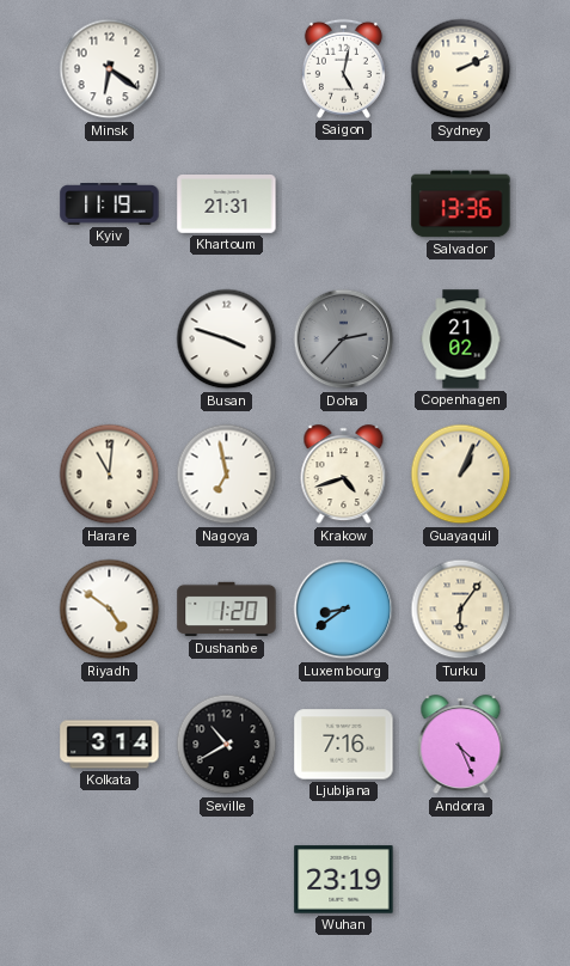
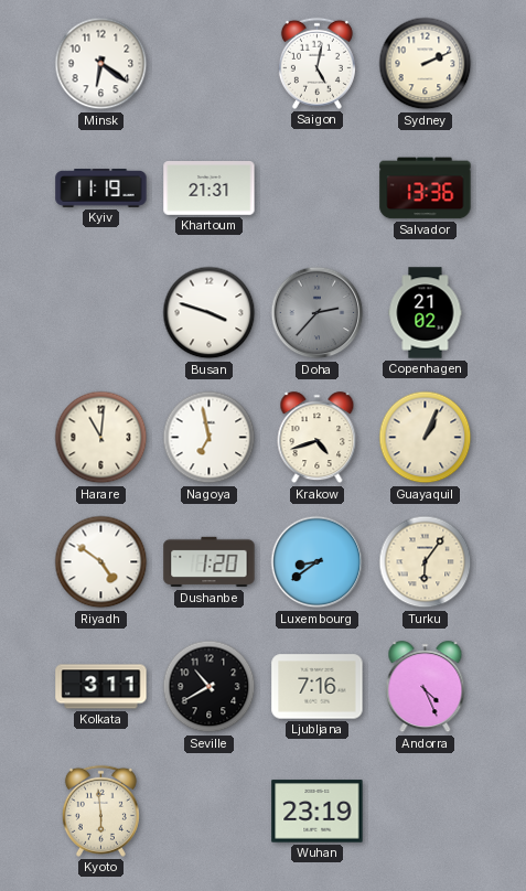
Kolkata: 3:14 -> 3:11
Kyoto: none -> 5:59
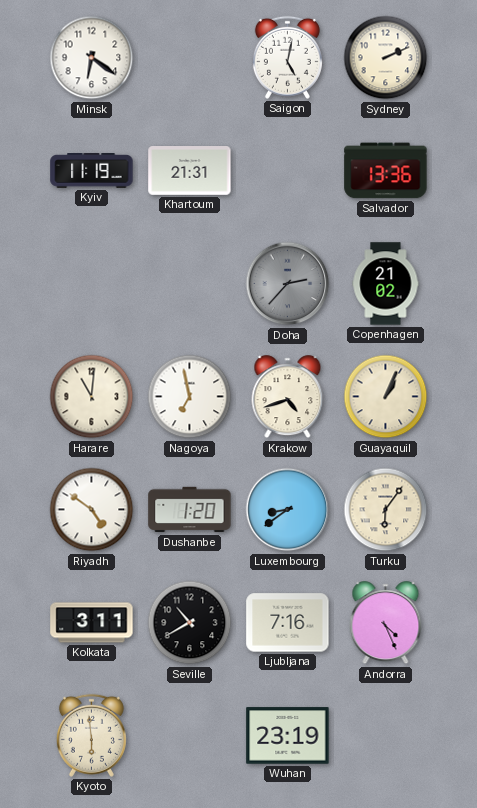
Busan: 3:48 -> none
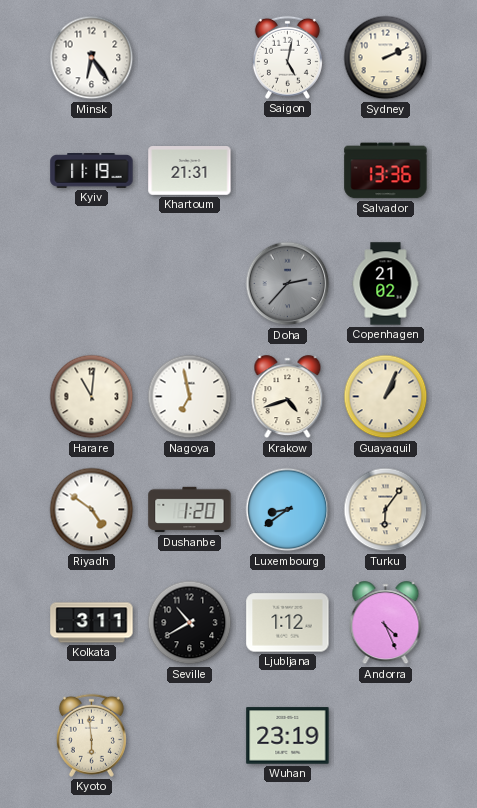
Minsk: 6:21 -> 6:24
Ljubljana: 7:16 -> 1:12
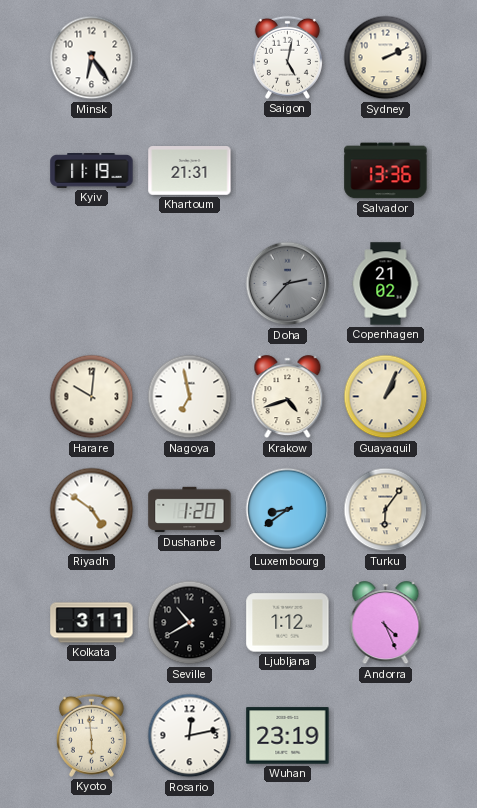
Harare: 11:01 -> 10:01
Rosario: none -> 12:13
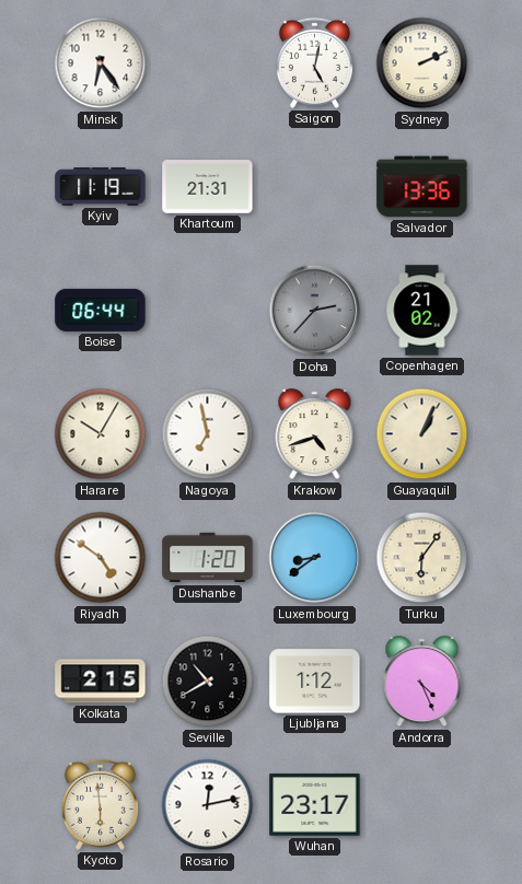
Boise: none -> 06:44
Harare: 10:01 -> 10:05
Kolkata: 3:11 -> 2:15
Wuhan: 23:19 -> 23:17
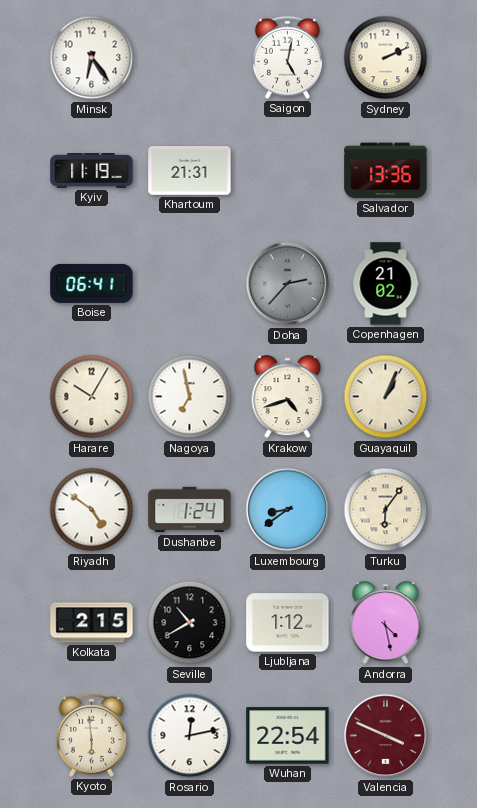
Boise: 06:44 -> 06:41
Dushanbe: 1:20 -> 1:24
Andorra: 4:26 -> 4:28
Wuhan: 23:17 -> 22:54
Valencia: none -> 3:49
